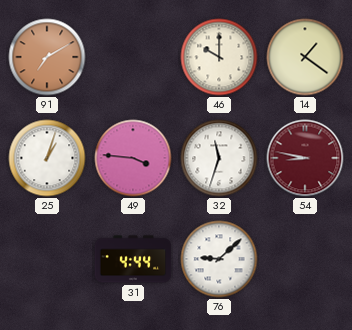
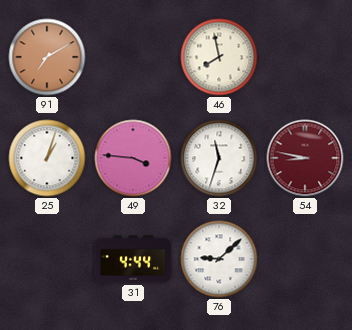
46: 10:00 -> 7:58
14: 1:21 -> none
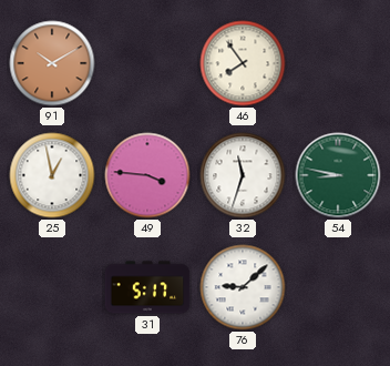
91: 7:10 -> 10:10
46: 7:58 -> 7:54
25: 1:03 -> 12:58
54 dial: burgundy -> green
31: 4:44 -> 5:17
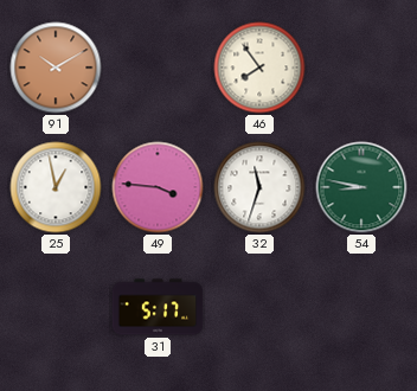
76: 9:08 -> none
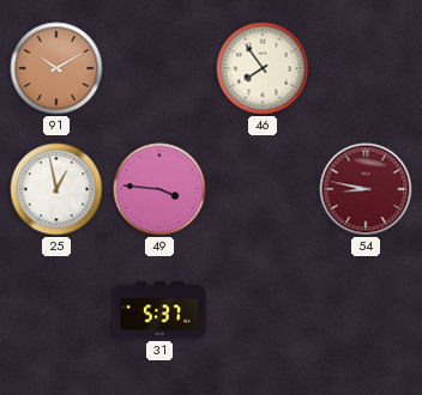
32: 11:33 -> none
54 dial: green -> burgundy
31: 5:17 -> 5:37
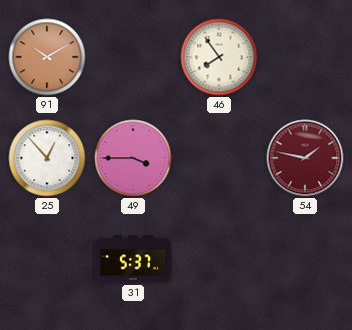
25: 12:58 -> 12:53
49: 3:46 -> 3:45
54: 8:47 -> 1:47
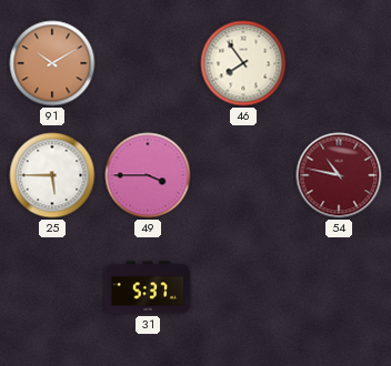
25: 12:53 -> 5:45
54: 1:47 -> 10:47
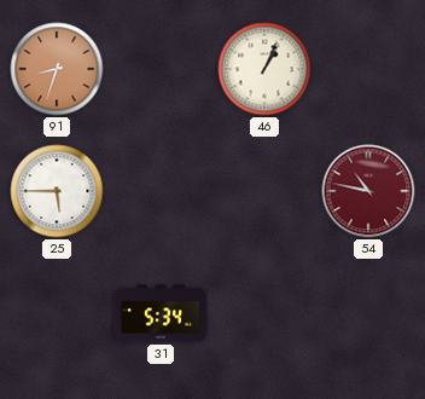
91: 10:10 -> 8:33
46: 7:54 -> 1:04
49: 3:45 -> none
31: 5:37 -> 5:34
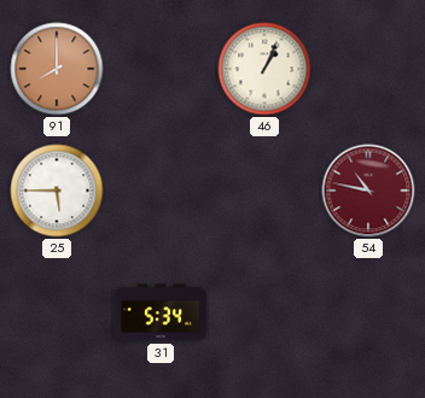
91: 8:33 -> 8:00
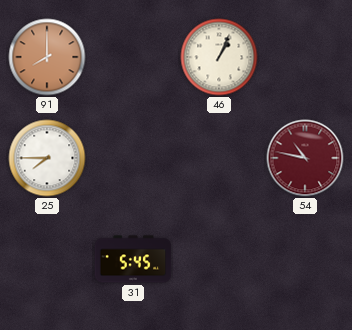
25: 5:45 -> 7:45
31: 5:34 -> 5:45
